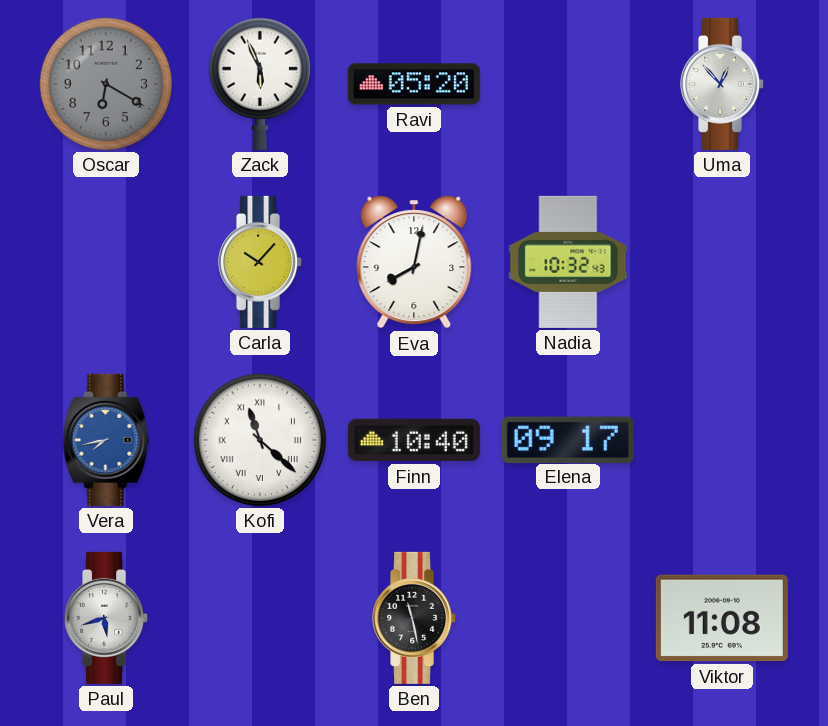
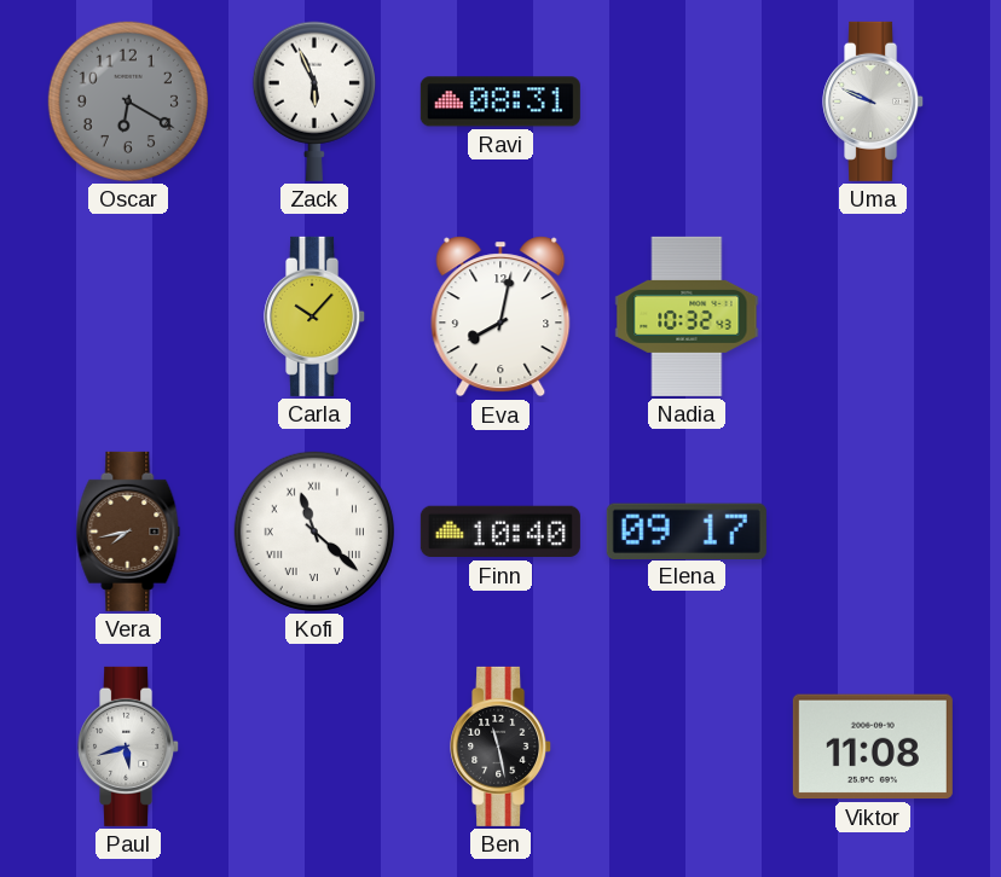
Ravi: 05:20 -> 08:31
Uma: 12:53 -> 9:49
Vera dial: blue -> brown
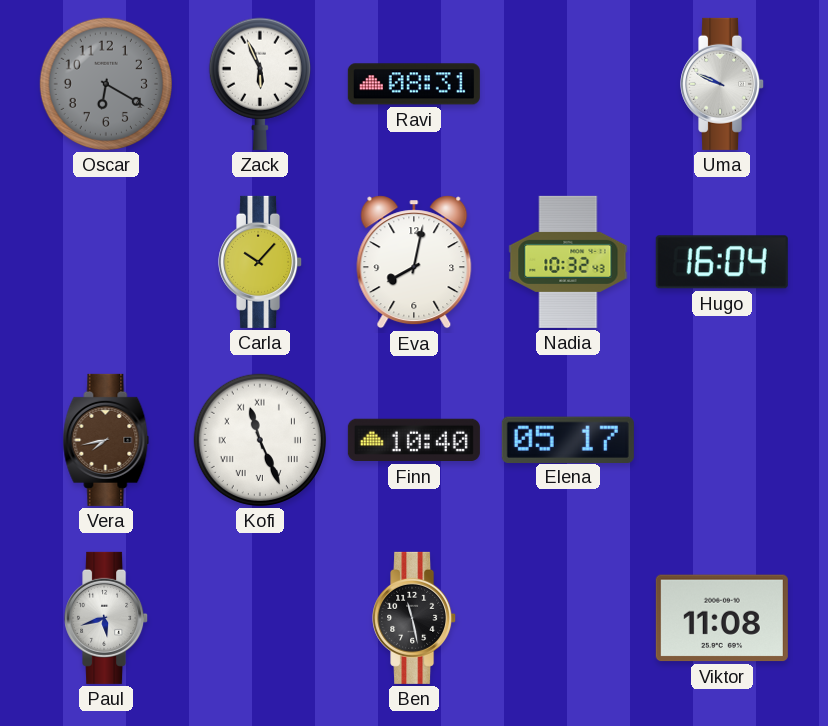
Hugo: none -> 16:04
Kofi: 11:22 -> 11:26
Elena: 09:17 -> 05:17
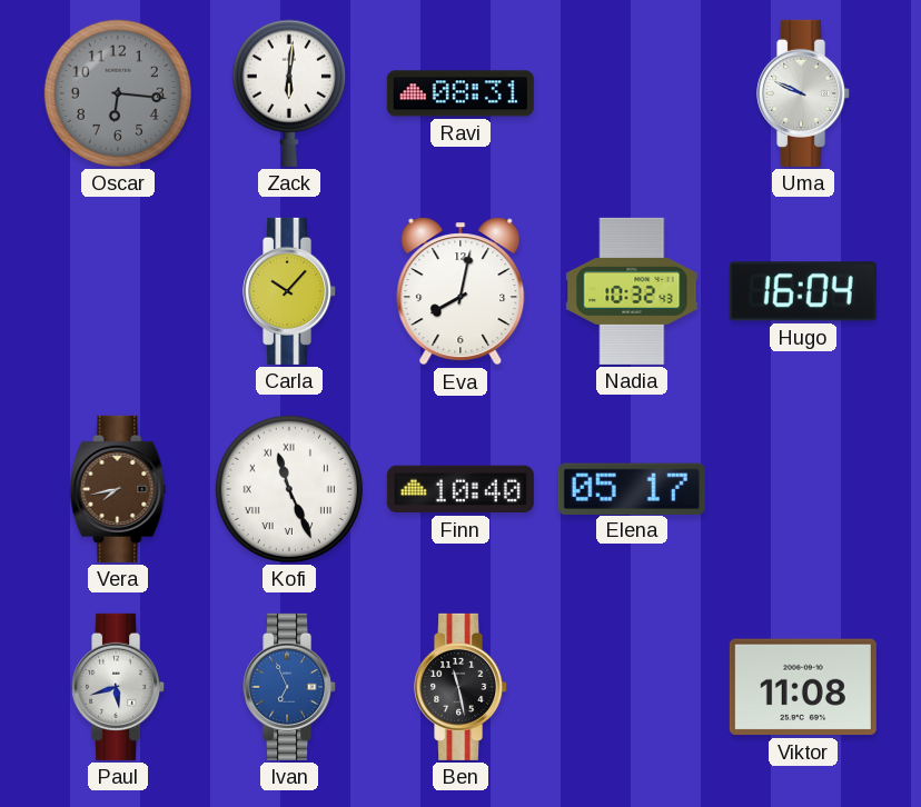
Oscar: 6:20 -> 6:16
Zack: 5:56 -> 6:01
Ivan: none -> 6:56
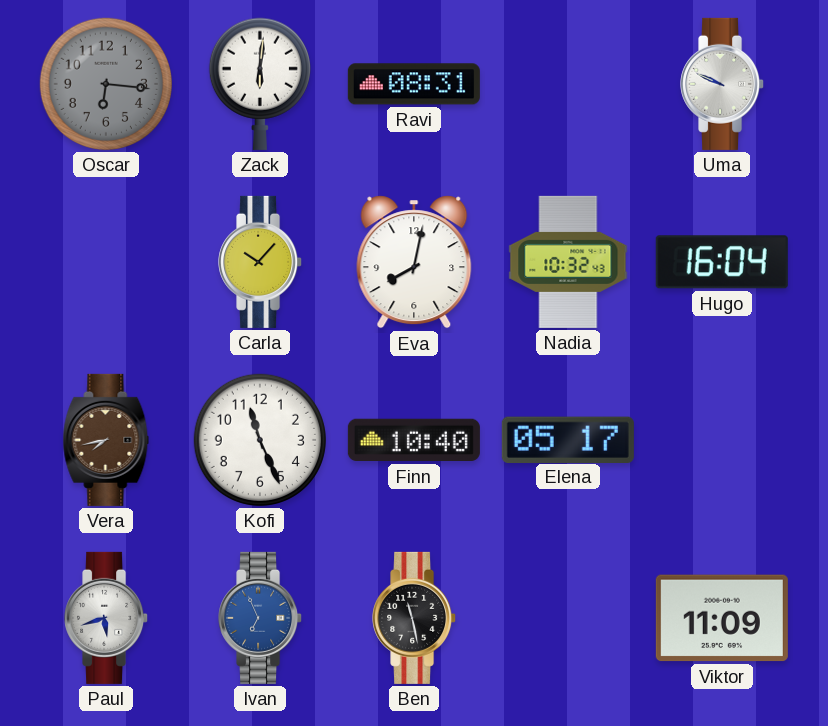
Kofi numerals: Roman -> Arabic
Viktor: 11:08 -> 11:09
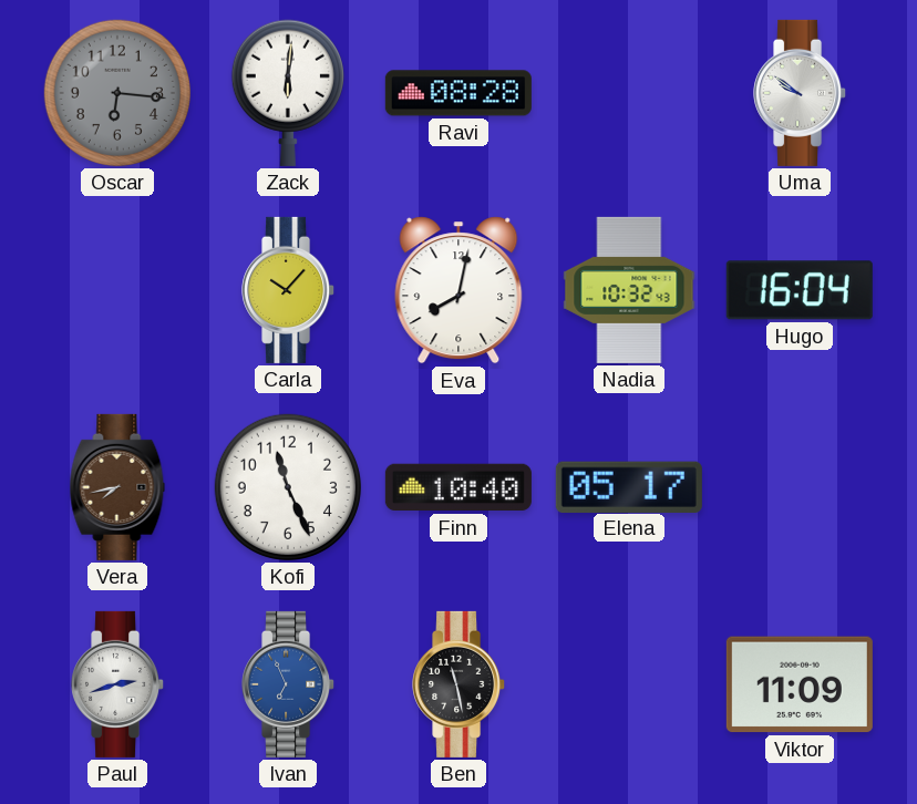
Ravi: 08:31 -> 08:28
Uma: 9:49 -> 9:51
Paul: 5:42 -> 2:42
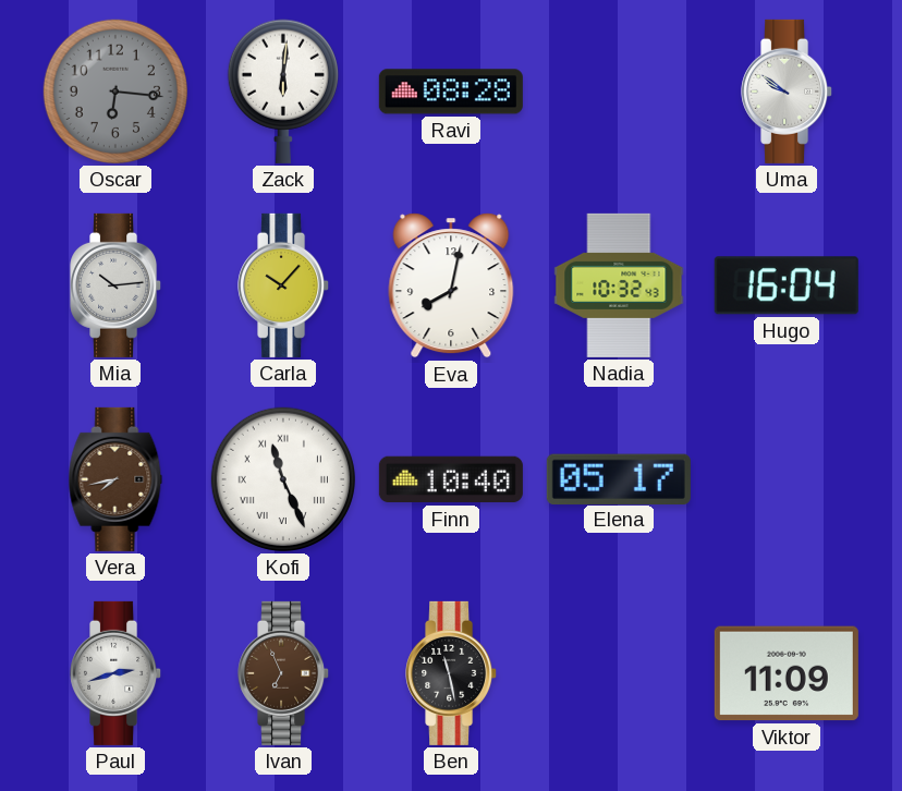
Mia: none -> 10:14
Kofi numerals: Arabic -> Roman
Ivan dial: blue -> brown
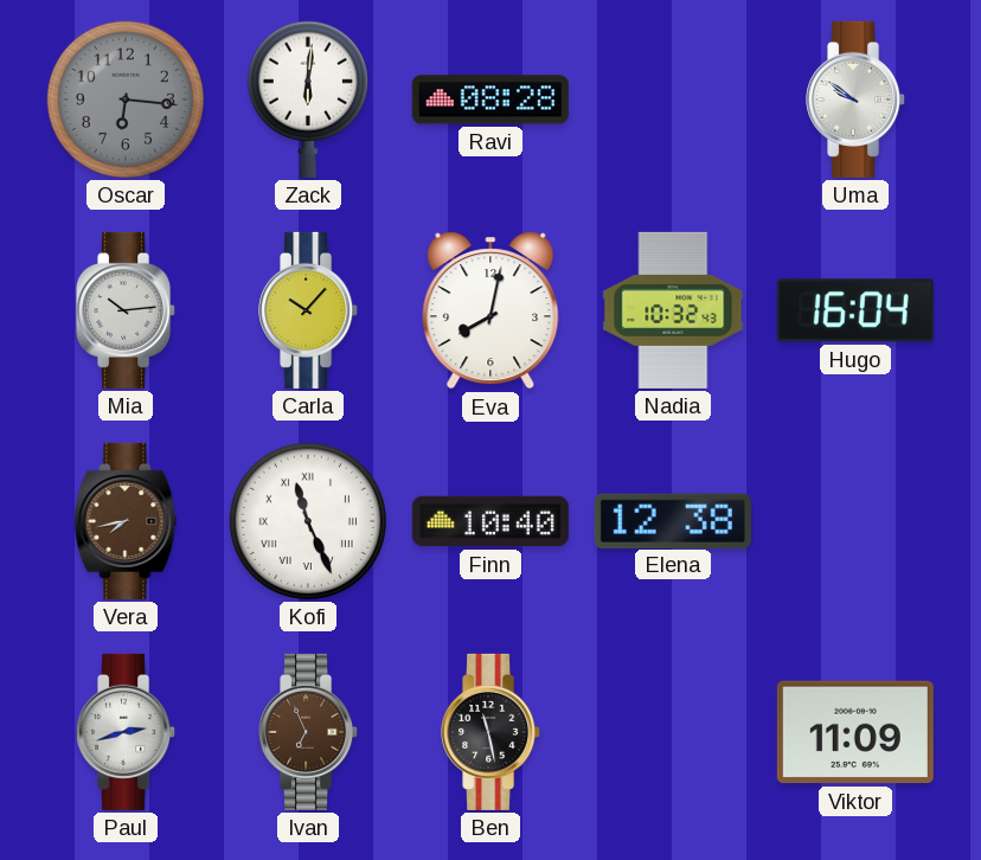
Elena: 05:17 -> 12:38
